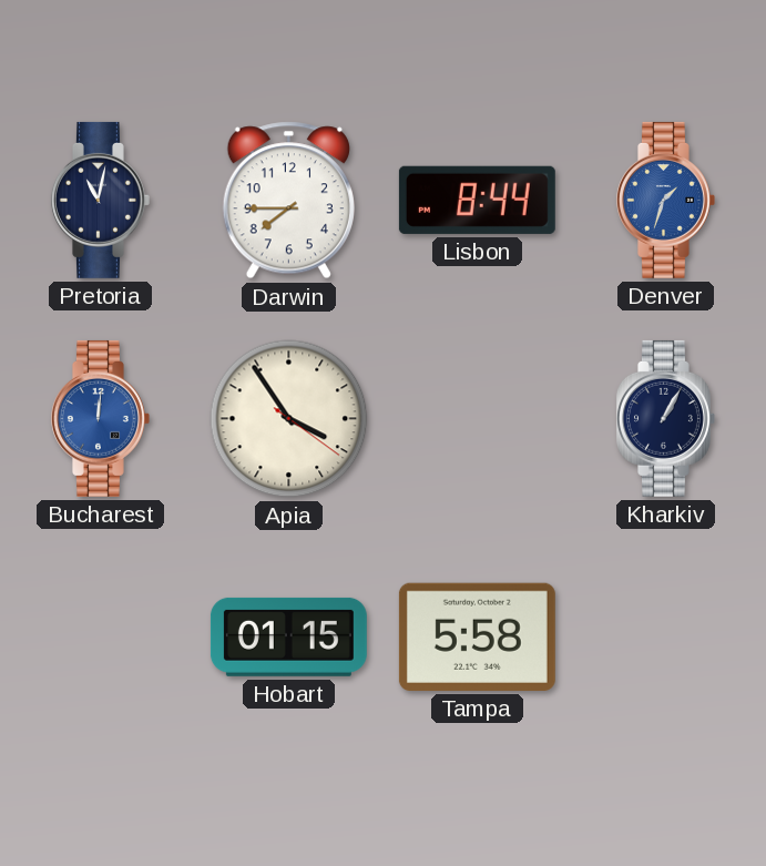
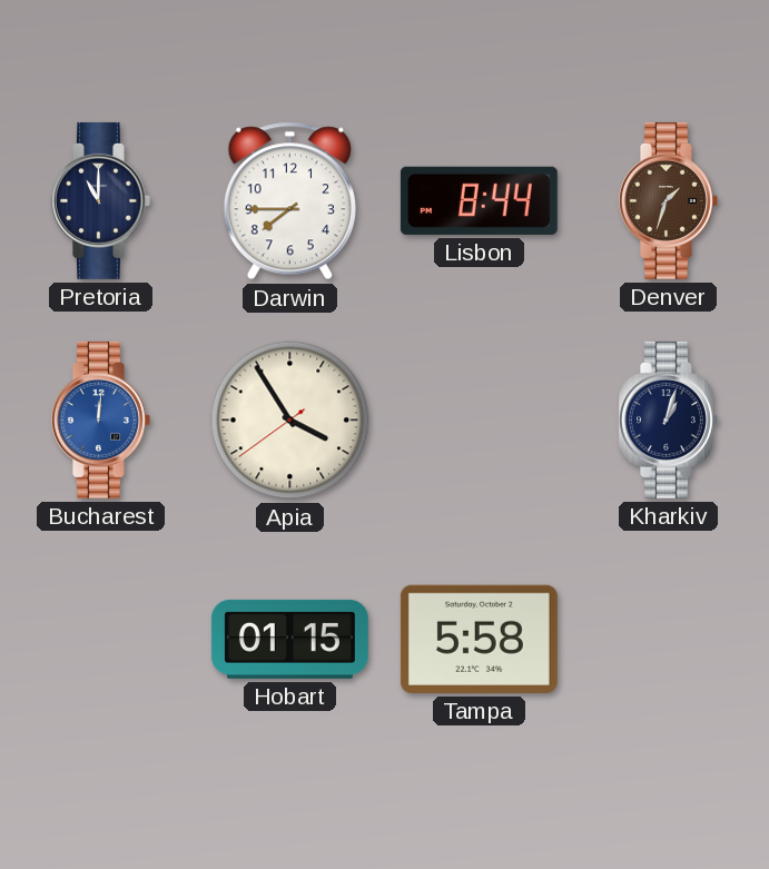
Pretoria: 11:02 -> 11:00
Denver dial: blue -> brown
Apia: 3:54:21 -> 3:54:39
Kharkiv: 1:05 -> 1:03
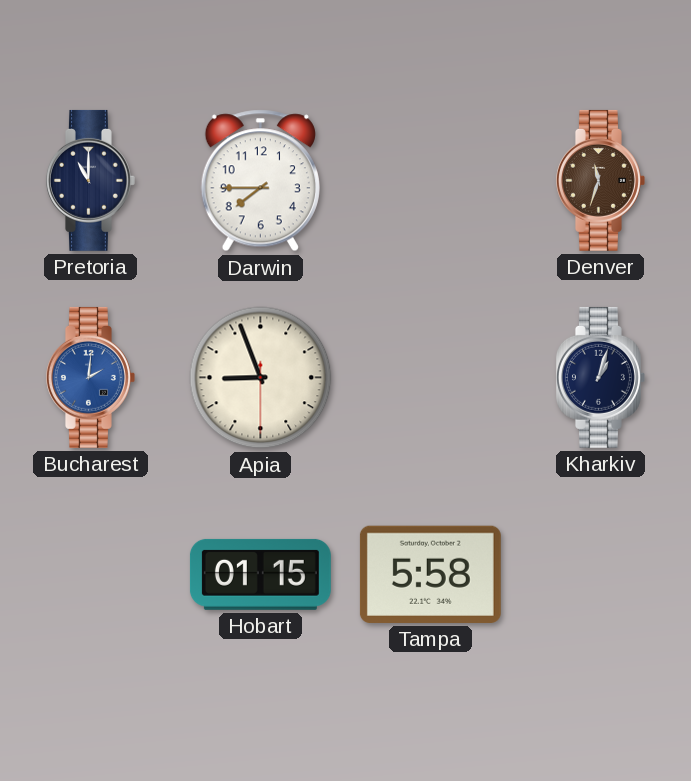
Lisbon: 8:44 -> none
Denver: 1:33 -> 11:33
Bucharest: 12:01 -> 2:01
Apia: 3:54 -> 8:56
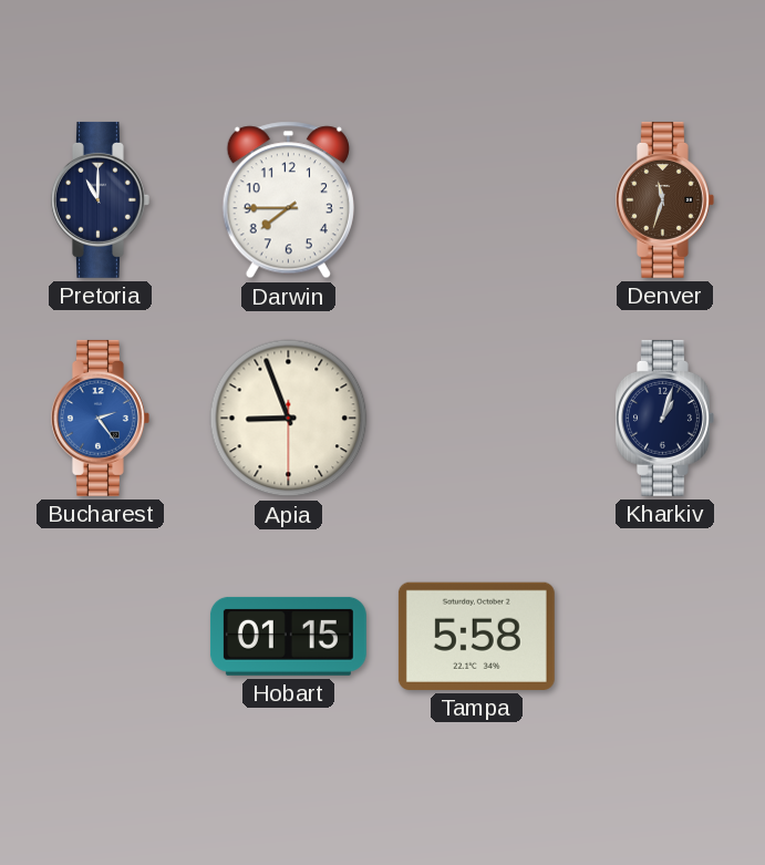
Bucharest: 2:01 -> 2:24
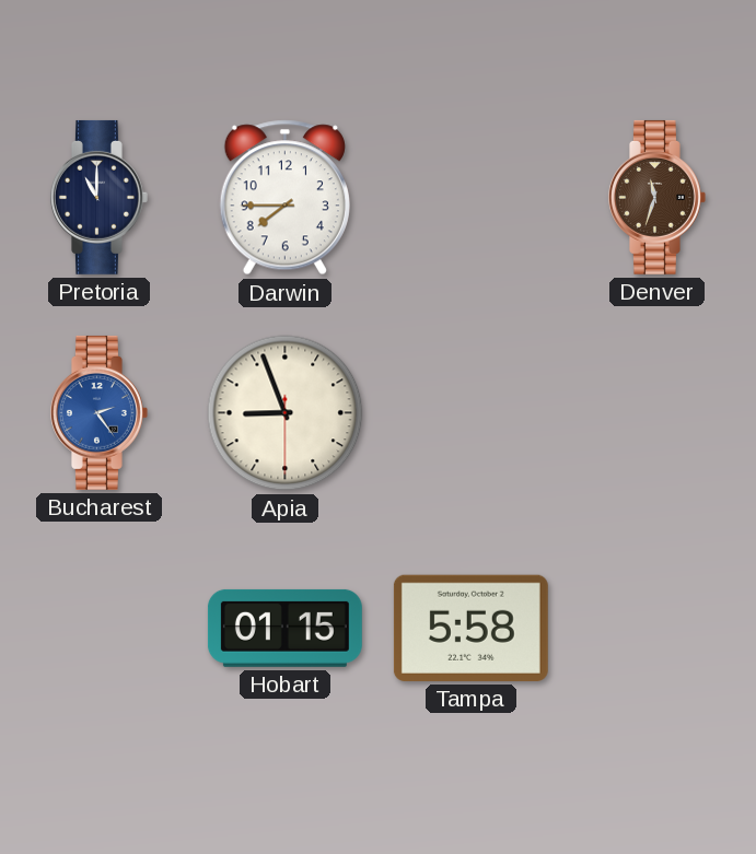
Kharkiv: 1:03 -> none
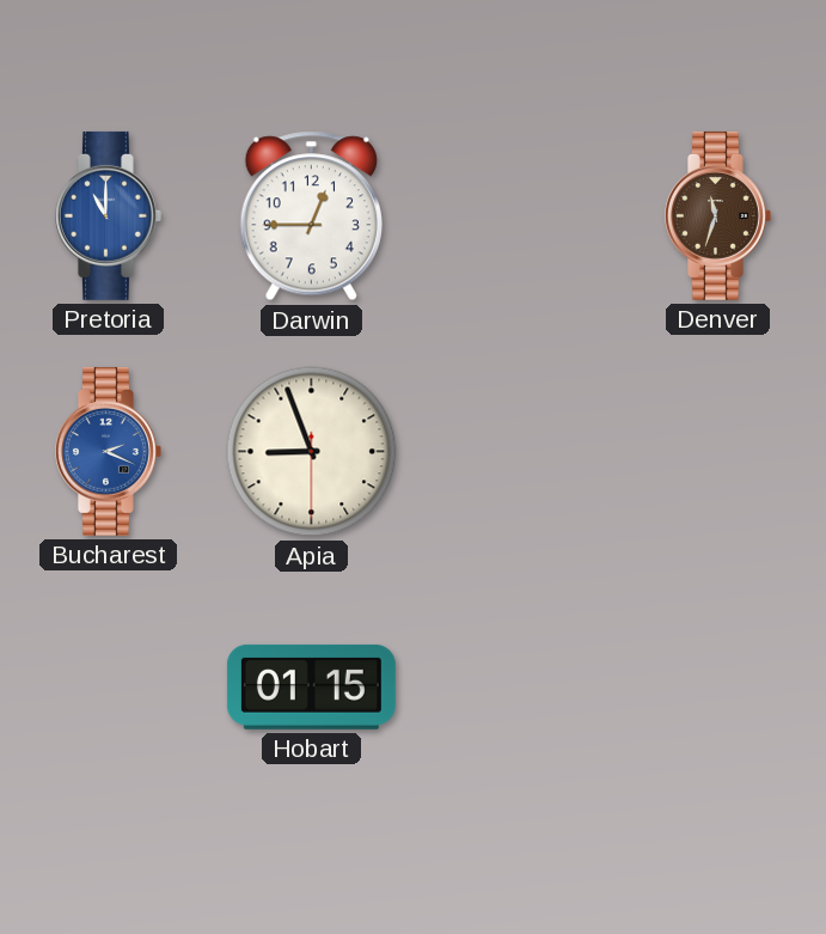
Pretoria dial: navy -> blue
Darwin: 7:45 -> 12:45
Bucharest: 2:24 -> 2:19
Tampa: 5:58 -> none
